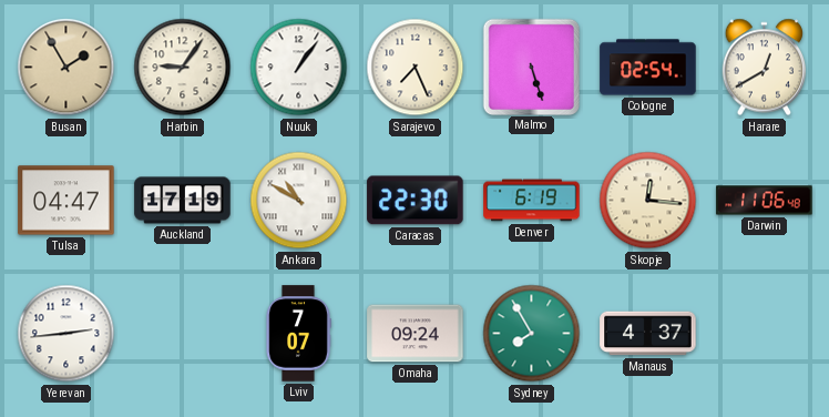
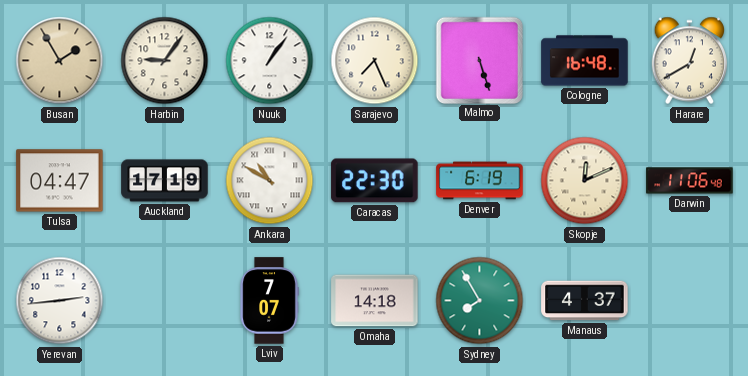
Cologne: 02:54 -> 16:48
Skopje: 12:16 -> 12:11
Omaha: 09:24 -> 14:18
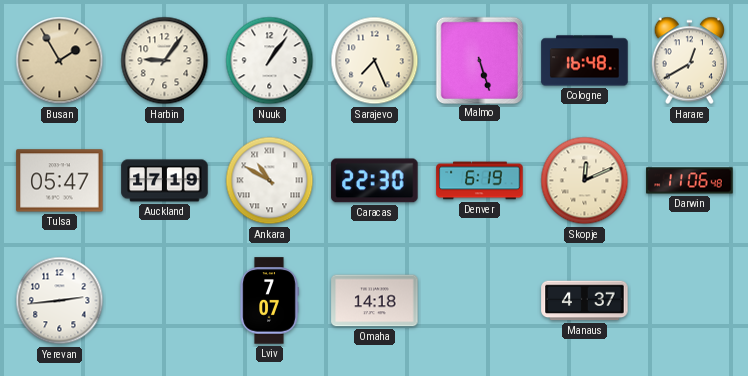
Tulsa: 04:47 -> 05:47
Sydney: 7:55 -> none
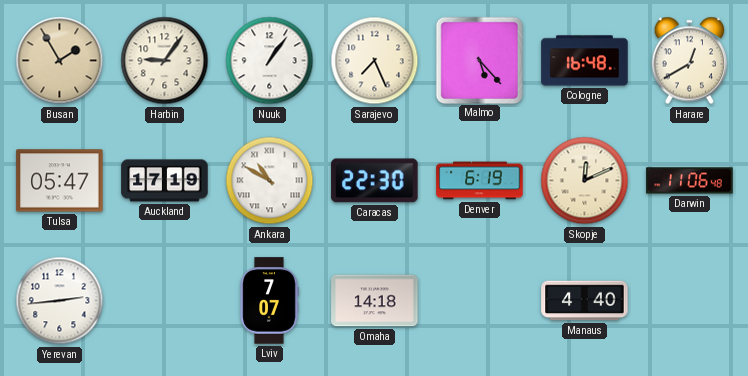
Malmo: 5:27 -> 5:23
Manaus: 4:37 -> 4:40
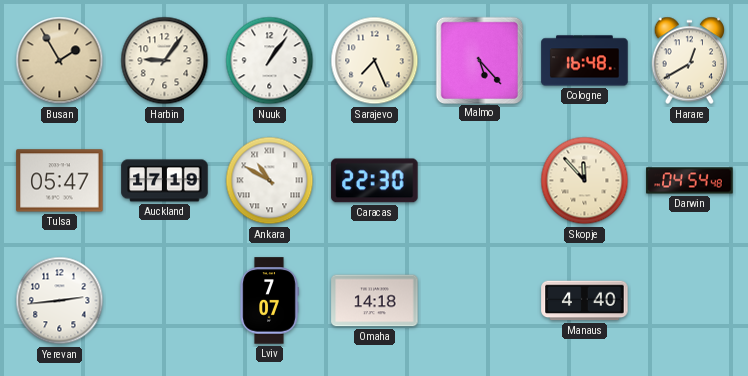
Denver: 6:19 -> none
Skopje: 12:11 -> 11:53
Darwin: 11:06 -> 04:54
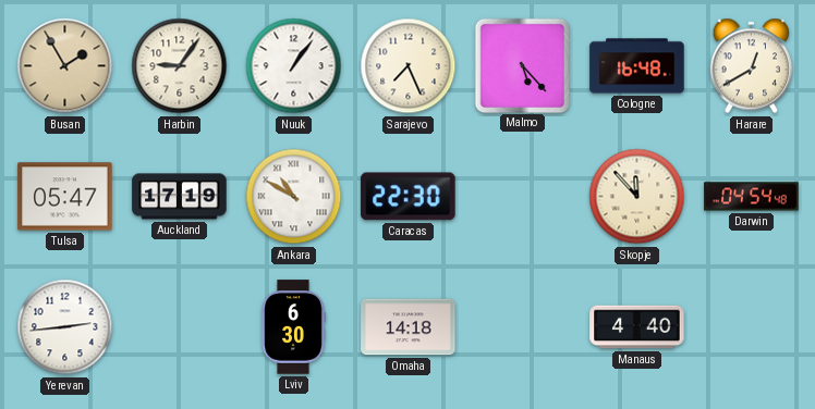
Lviv: 7:07 -> 6:30
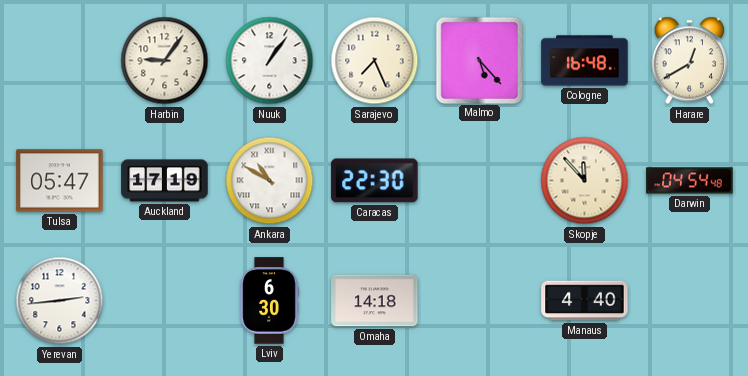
Busan: 1:55 -> none
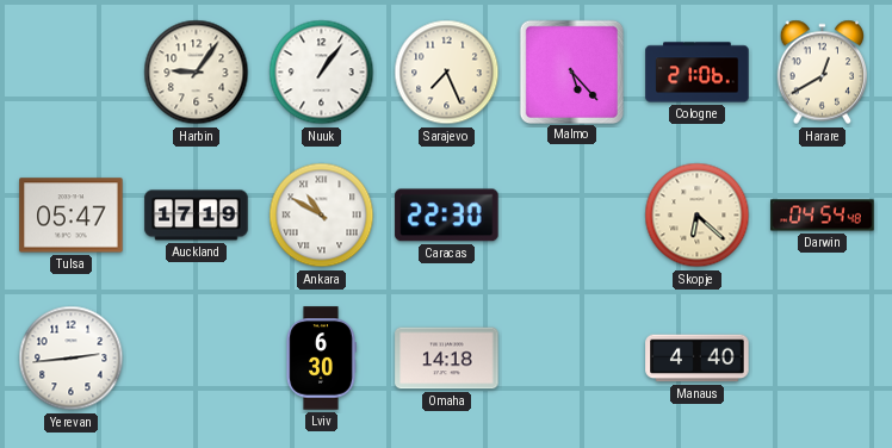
Cologne: 16:48 -> 21:06
Skopje: 11:53 -> 6:22
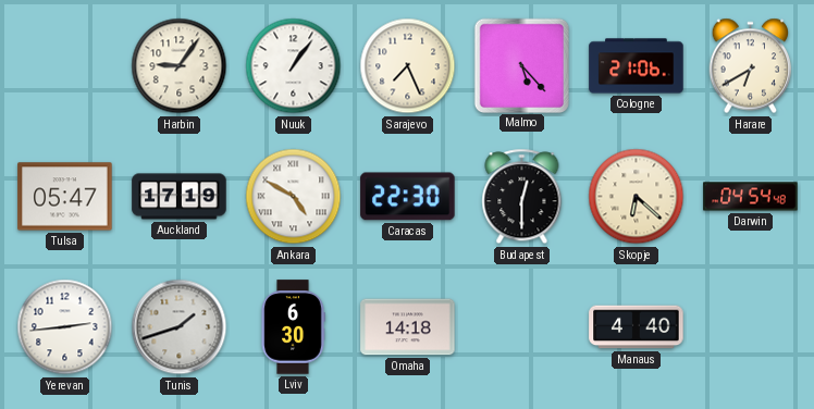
Harare: 12:40 -> 6:40
Ankara: 10:50 -> 4:50
Budapest: none -> 12:30
Tunis: none -> 1:42
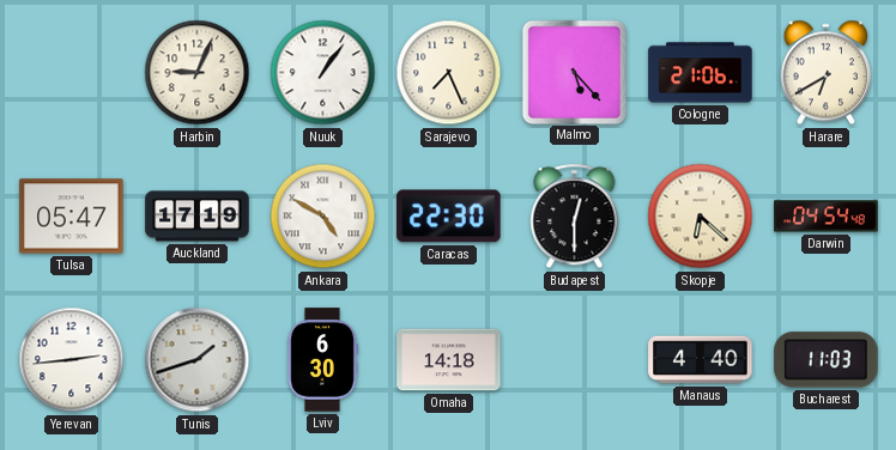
Harbin: 9:06 -> 9:04
Bucharest: none -> 11:03
